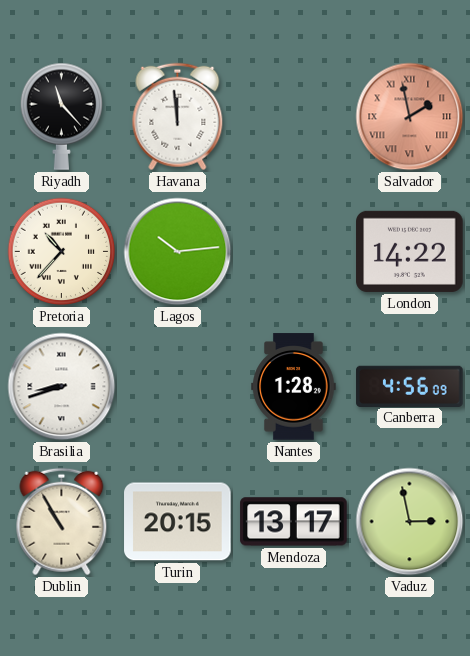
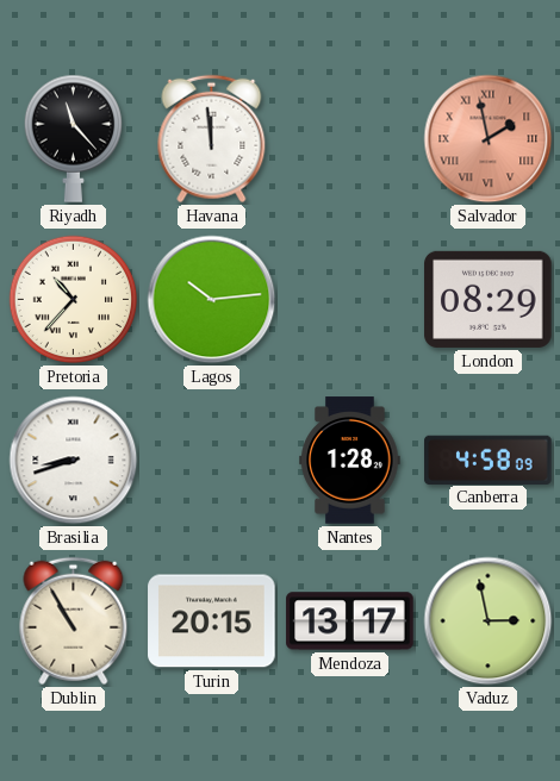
London: 14:22 -> 08:29
Canberra: 4:56 -> 4:58
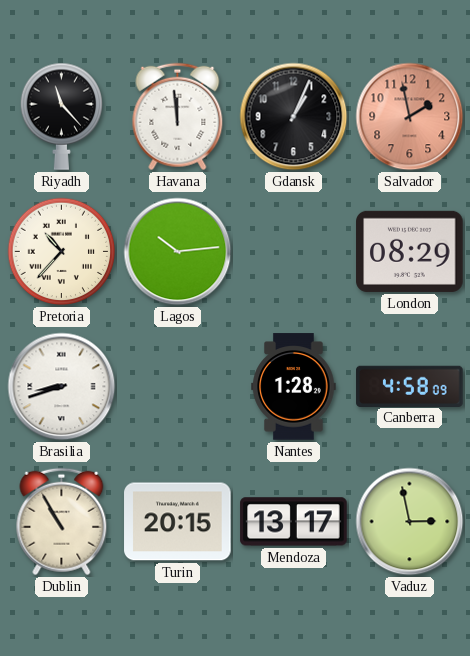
Gdansk: none -> 1:04
Salvador numerals: Roman -> Arabic
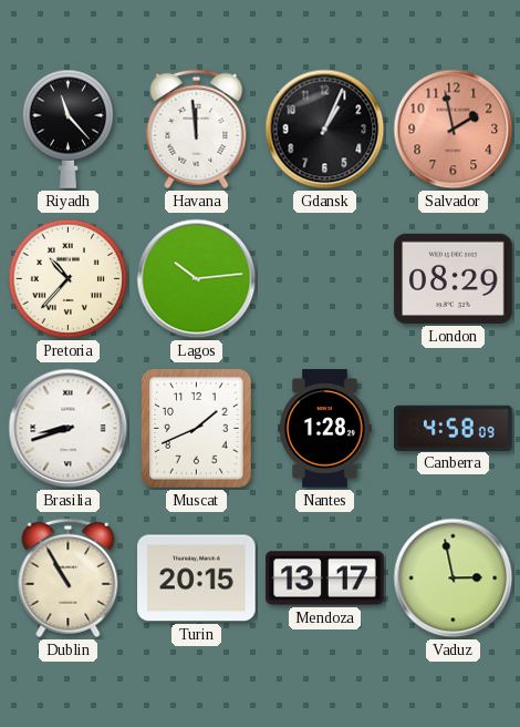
Muscat: none -> 1:41
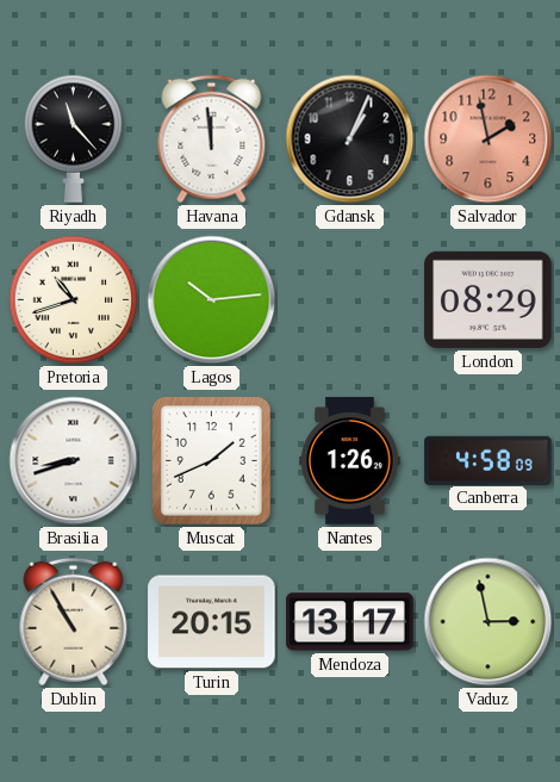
Pretoria: 10:37 -> 10:42
Nantes: 1:28 -> 1:26
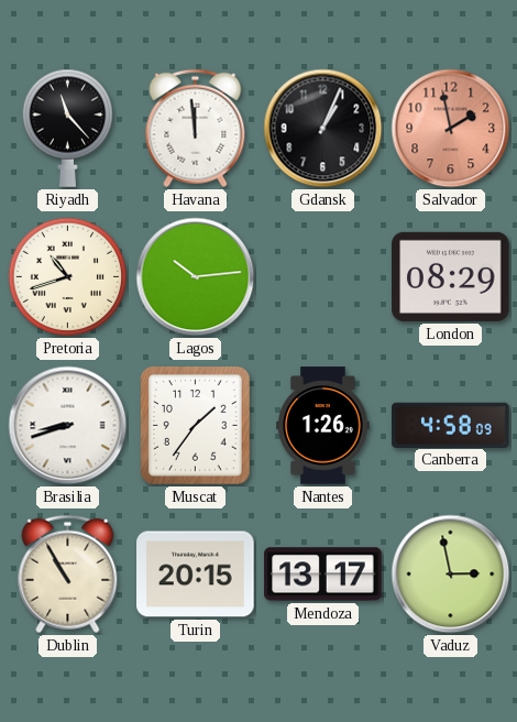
Muscat: 1:41 -> 1:36
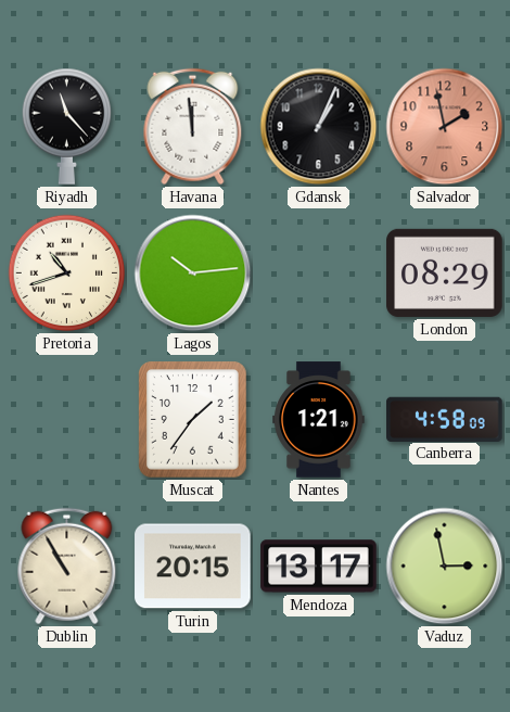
Brasilia: 8:42 -> none
Nantes: 1:26 -> 1:21
